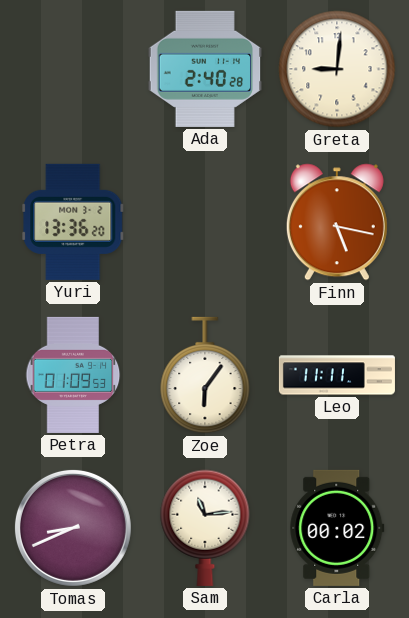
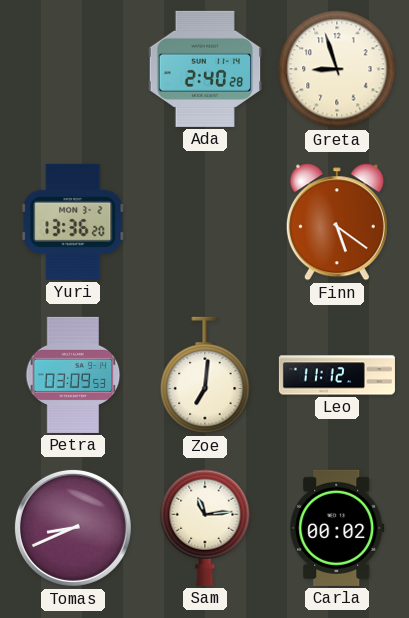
Greta: 9:01 -> 8:57
Finn: 5:17 -> 5:21
Petra: 01:09 -> 03:09
Zoe: 6:06 -> 7:01
Leo: 11:11 -> 11:12
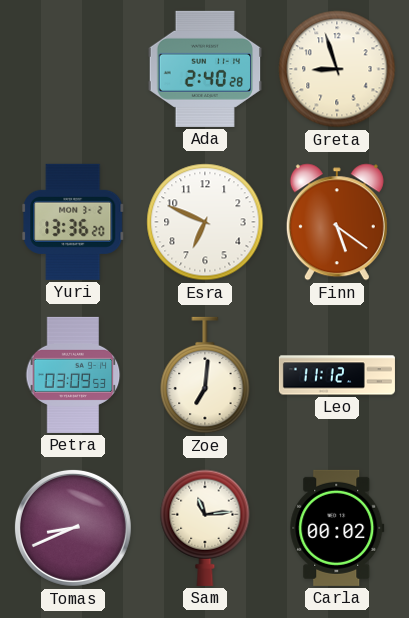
Esra: none -> 6:49
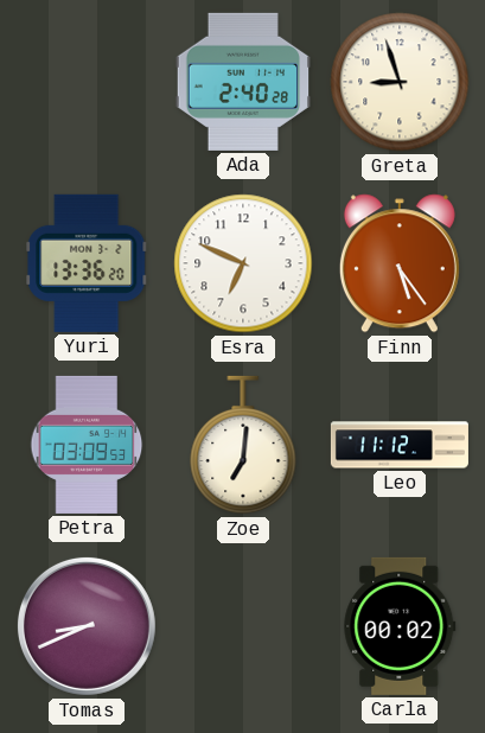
Finn: 5:21 -> 5:24
Sam: 11:14 -> none
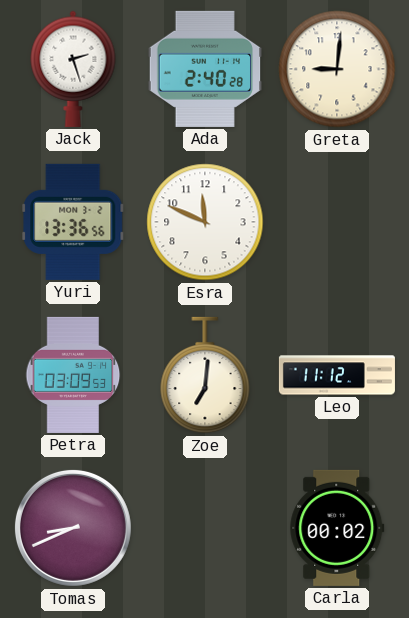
Jack: none -> 2:27
Greta: 8:57 -> 9:01
Yuri: 13:36:20 -> 13:36:56
Esra: 6:49 -> 11:49
Finn: 5:24 -> none
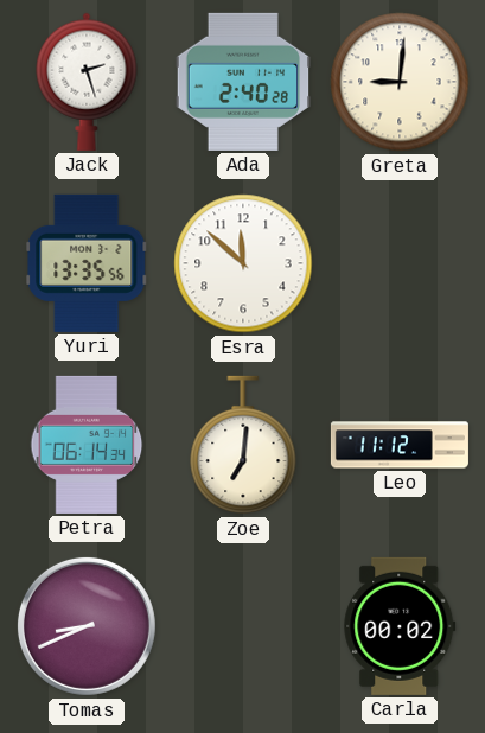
Yuri: 13:36 -> 13:35
Esra: 11:49 -> 11:52
Petra: 03:09 -> 06:14
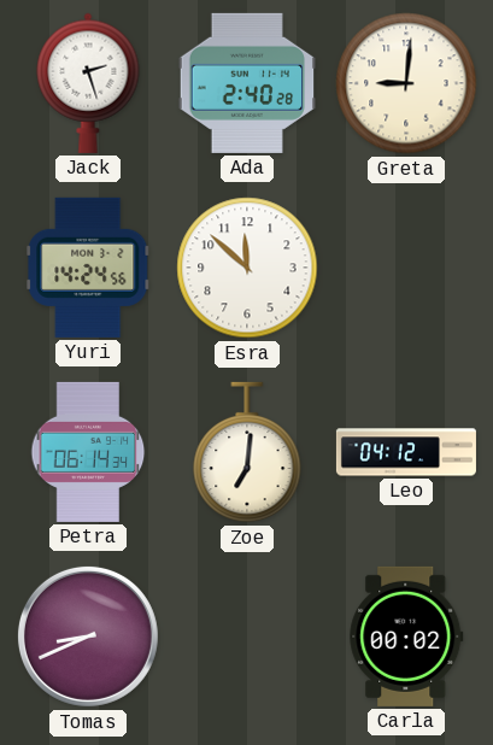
Yuri: 13:35 -> 14:24
Leo: 11:12 -> 04:12
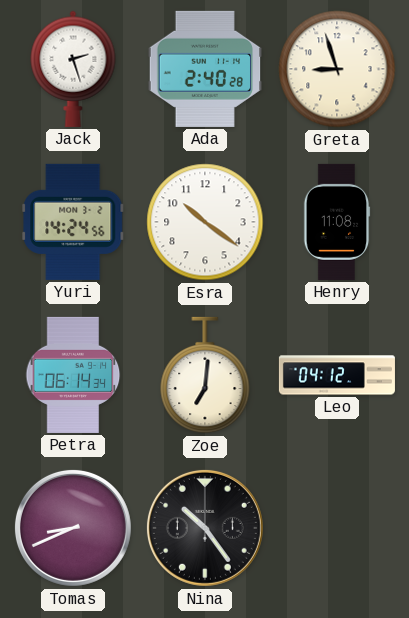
Greta: 9:01 -> 8:57
Esra: 11:52 -> 10:21
Henry: none -> 11:08
Nina: none -> 10:24
Carla: 00:02 -> none
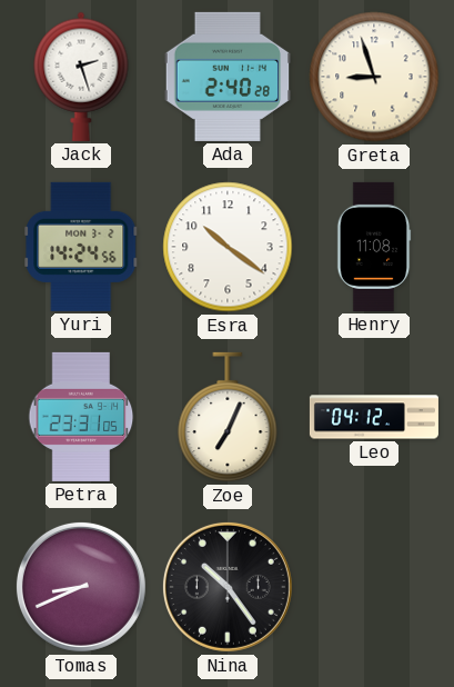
Petra: 06:14 -> 23:31
Zoe: 7:01 -> 7:04
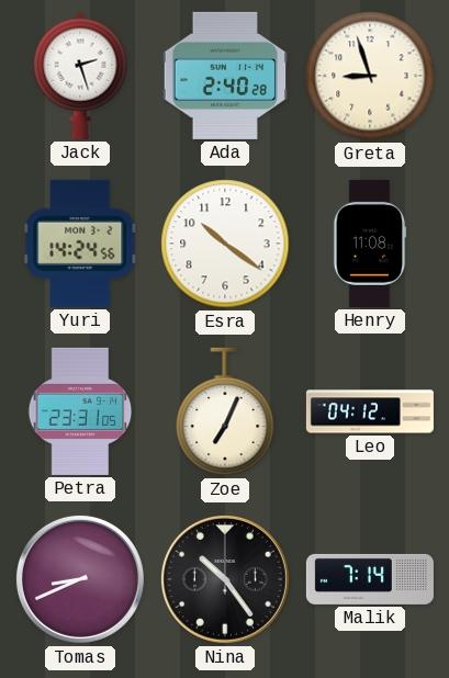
Malik: none -> 7:14
